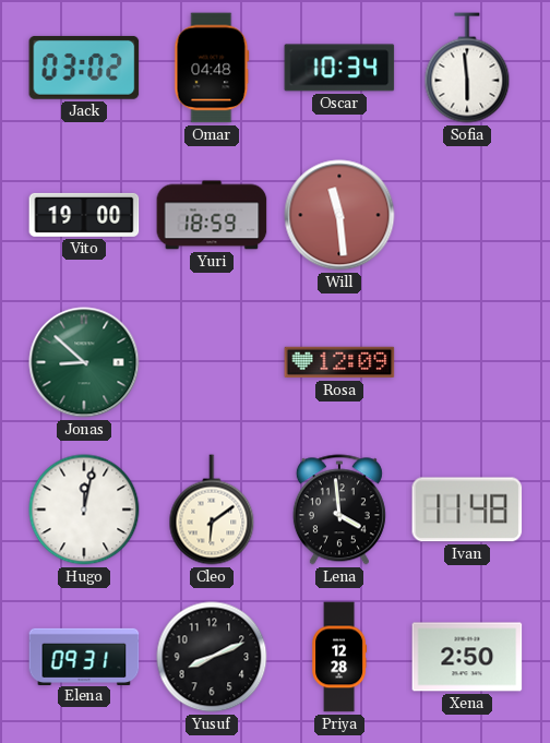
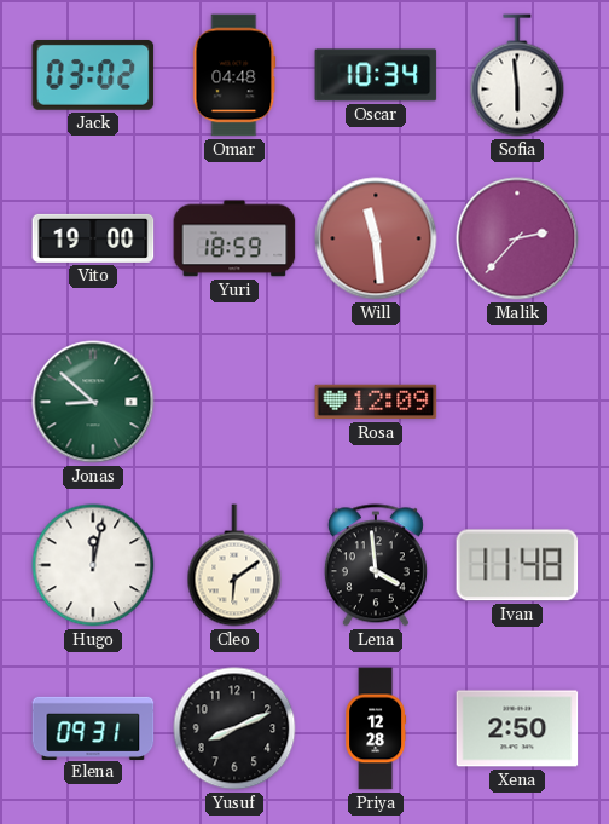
Malik: none -> 2:37
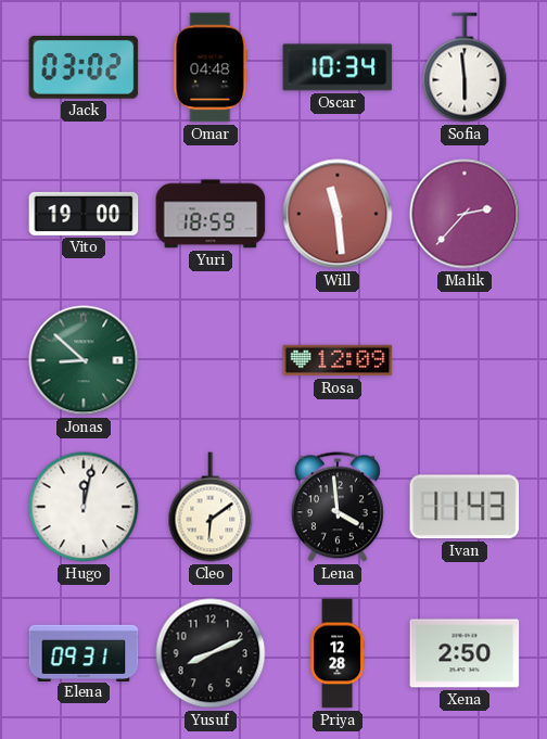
Ivan: 11:48 -> 11:43
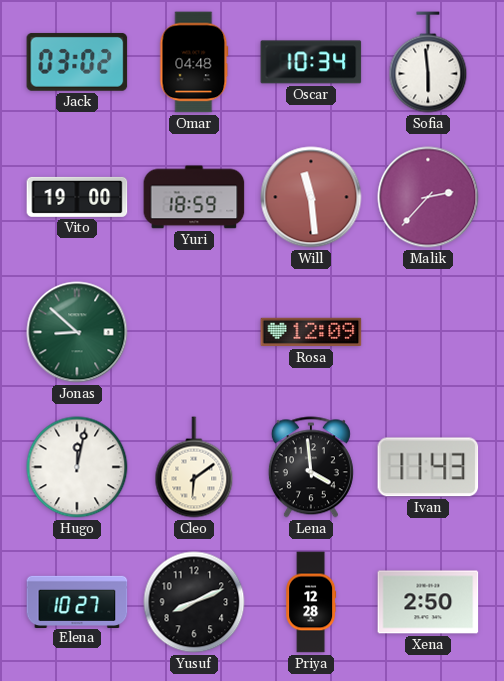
Elena: 09:31 -> 10:27
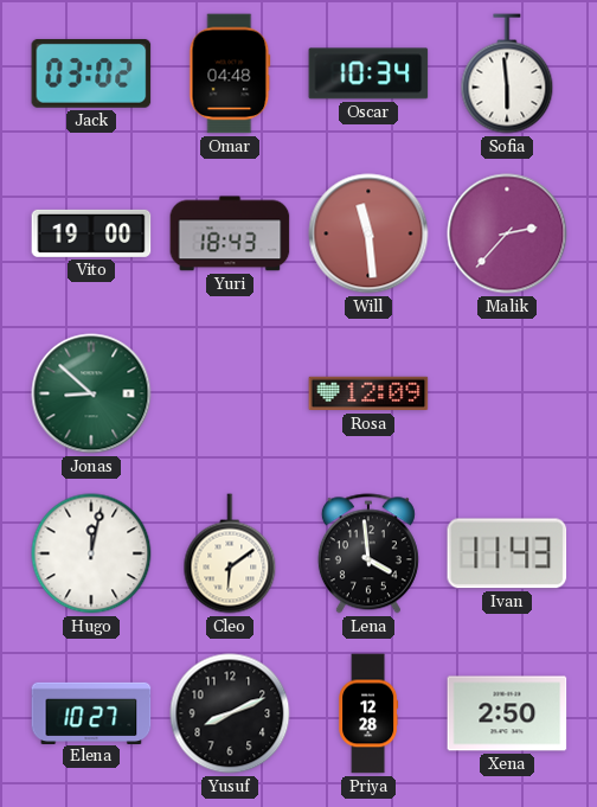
Yuri: 18:59 -> 18:43
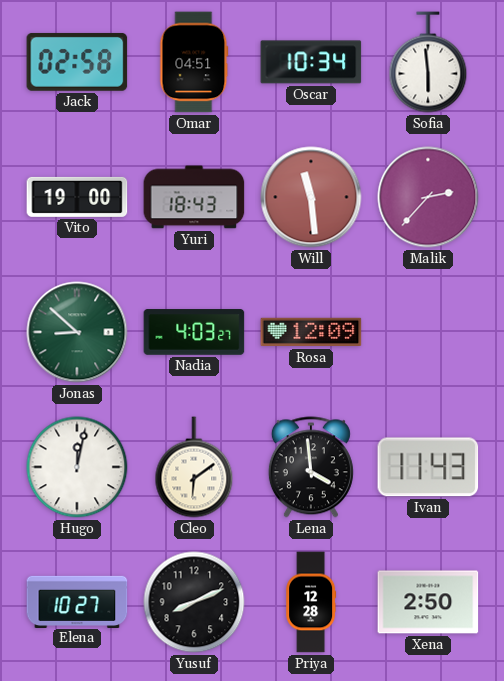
Jack: 03:02 -> 02:58
Omar: 04:48 -> 04:51
Nadia: none -> 4:03
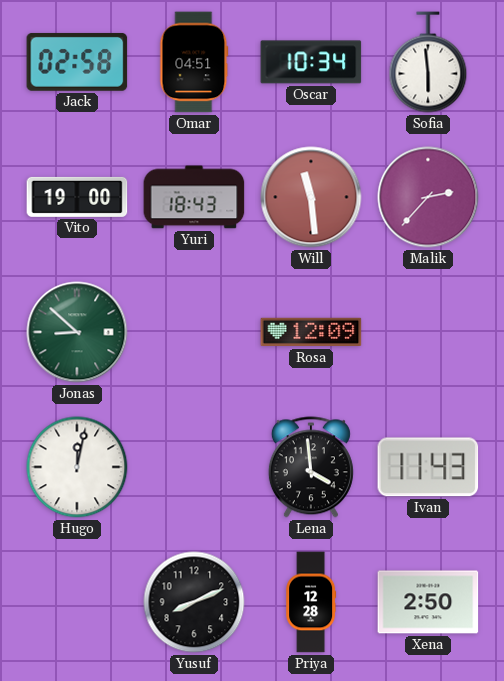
Nadia: 4:03 -> none
Cleo: 6:09 -> none
Elena: 10:27 -> none
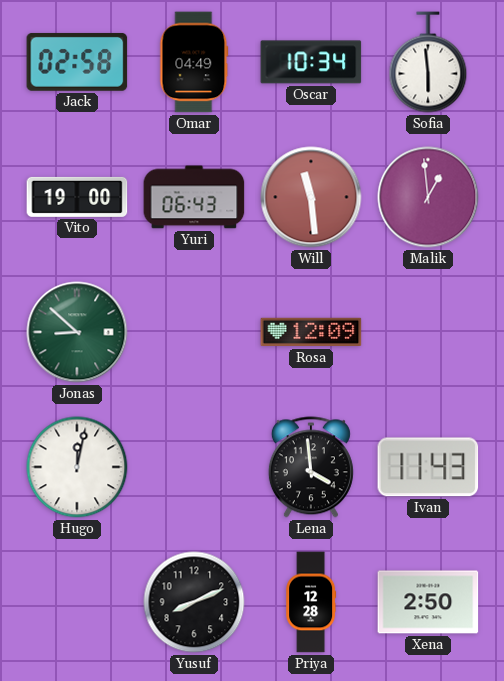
Omar: 04:51 -> 04:49
Yuri: 18:43 -> 06:43
Malik: 2:37 -> 12:59
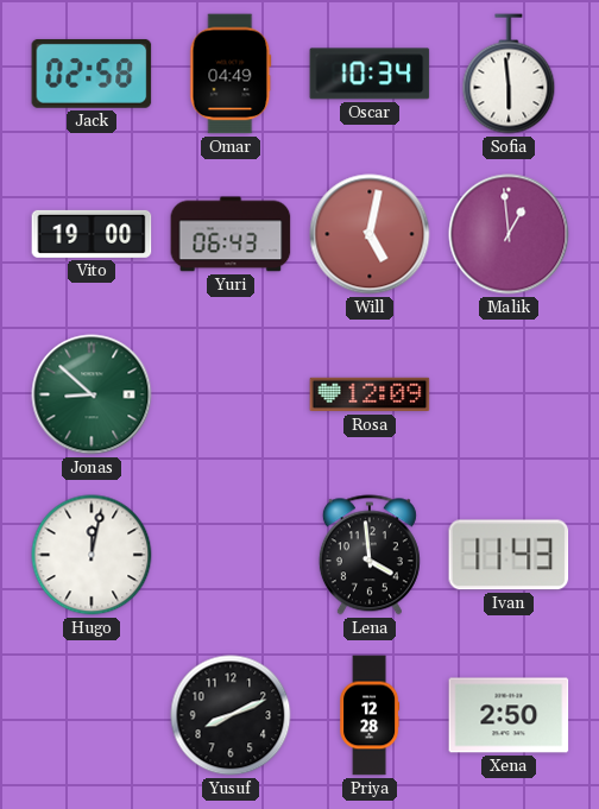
Will: 11:29 -> 5:02
